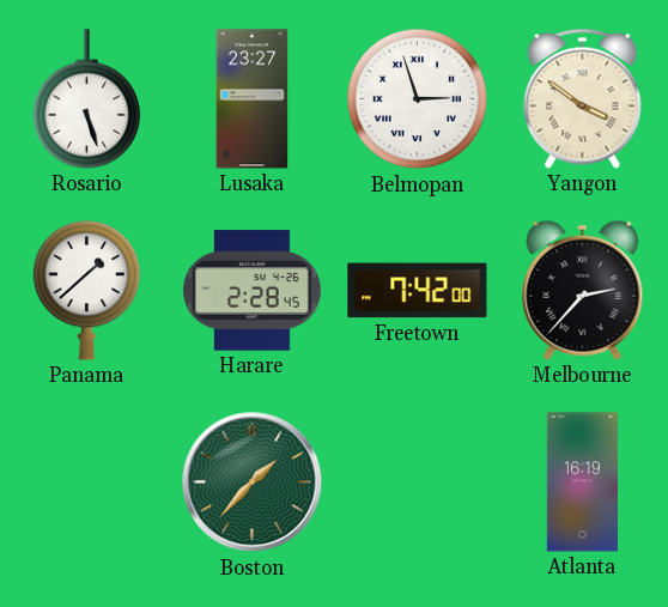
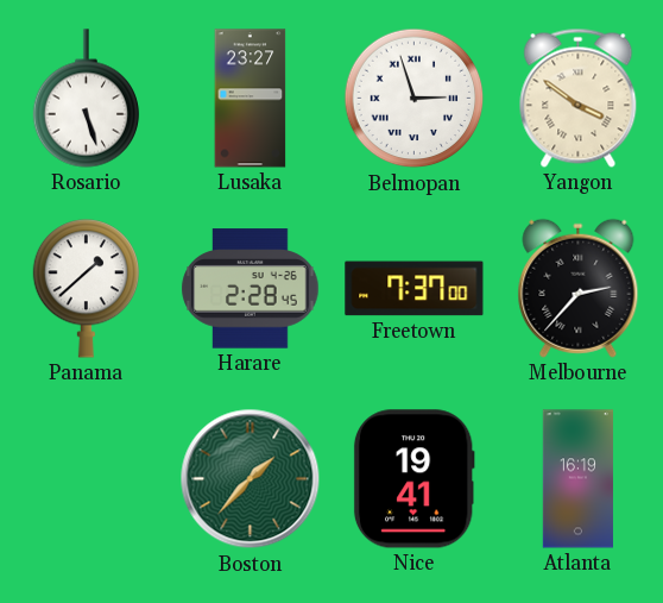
Freetown: 7:42 -> 7:37
Nice: none -> 19:41
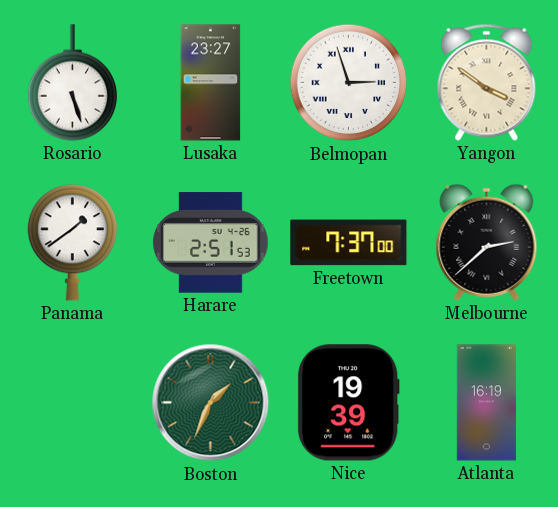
Panama: 1:38 -> 1:39
Harare: 2:28 -> 2:51
Melbourne: 2:37 -> 2:38
Boston: 1:37 -> 1:34
Nice: 19:41 -> 19:39
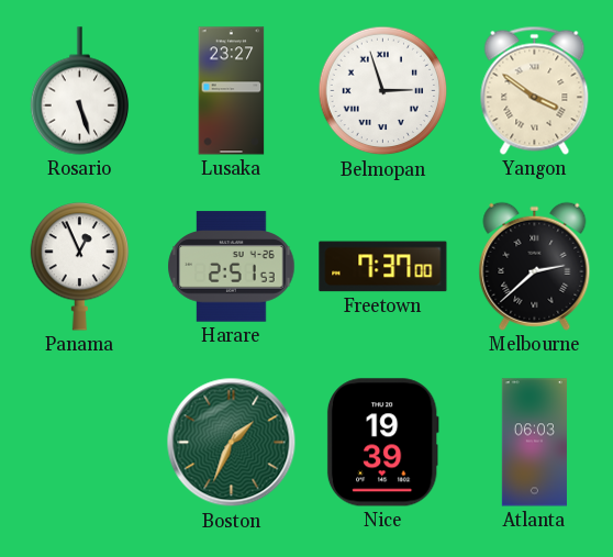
Panama: 1:39 -> 12:56
Atlanta: 16:19 -> 06:03
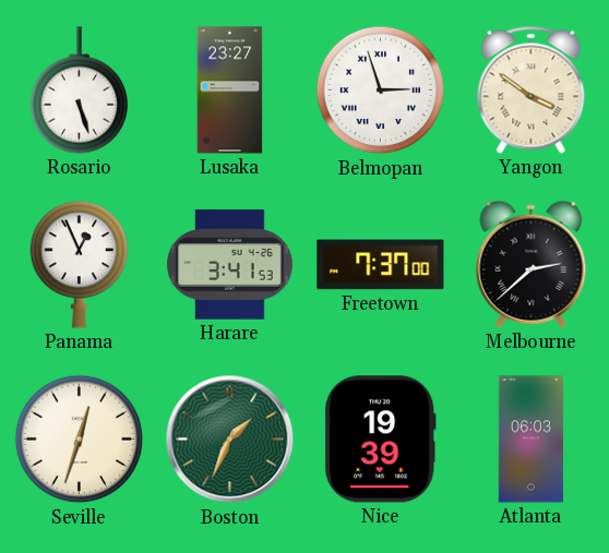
Harare: 2:51 -> 3:41
Seville: none -> 12:33
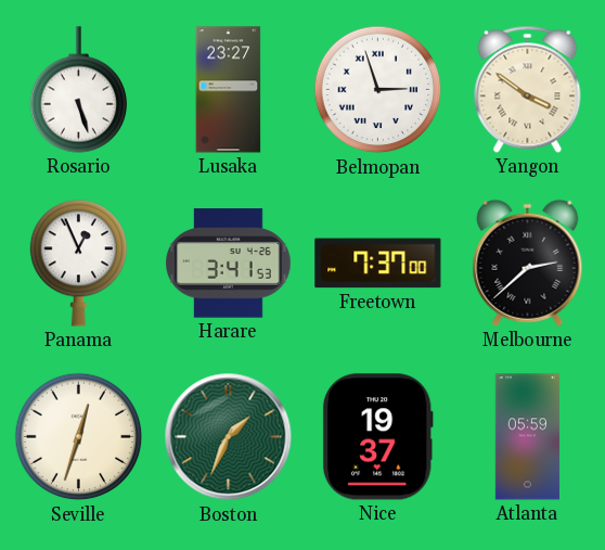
Nice: 19:39 -> 19:37
Atlanta: 06:03 -> 05:59
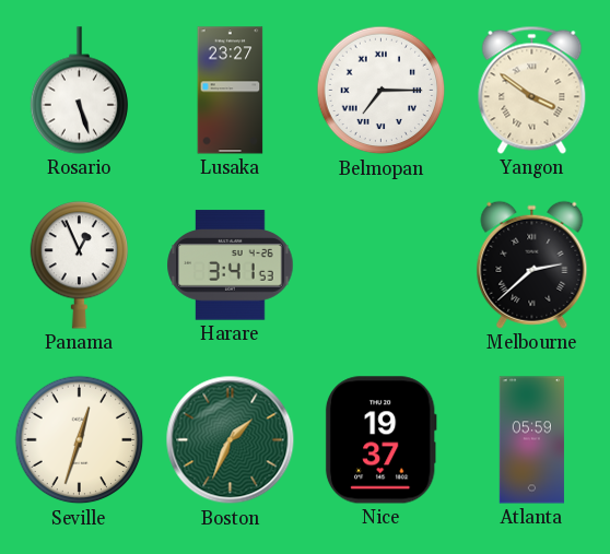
Belmopan: 2:57 -> 7:15
Freetown: 7:37 -> none
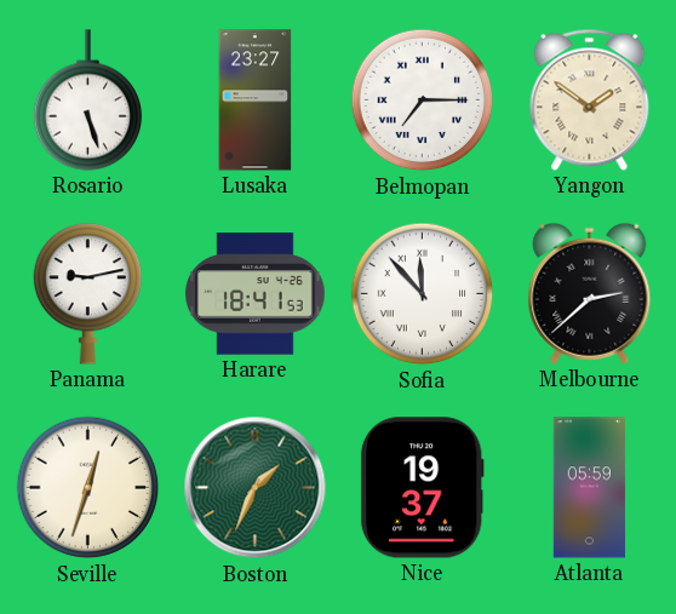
Yangon: 3:51 -> 1:51
Panama: 12:56 -> 9:13
Harare: 3:41 -> 18:41
Sofia: none -> 11:53
